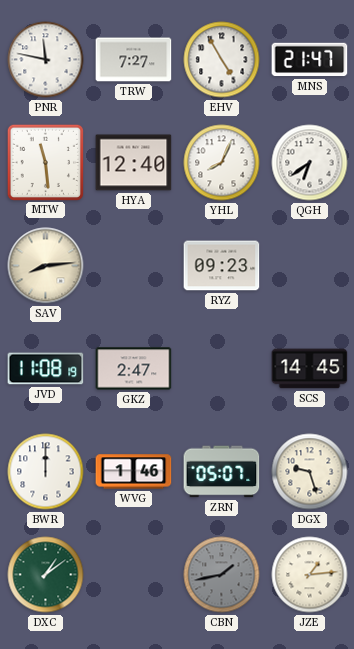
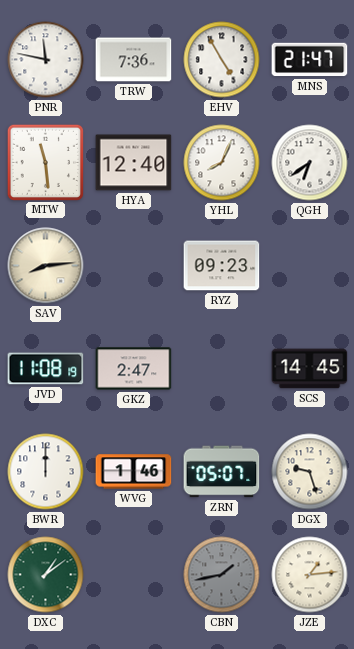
TRW: 7:27 -> 7:36
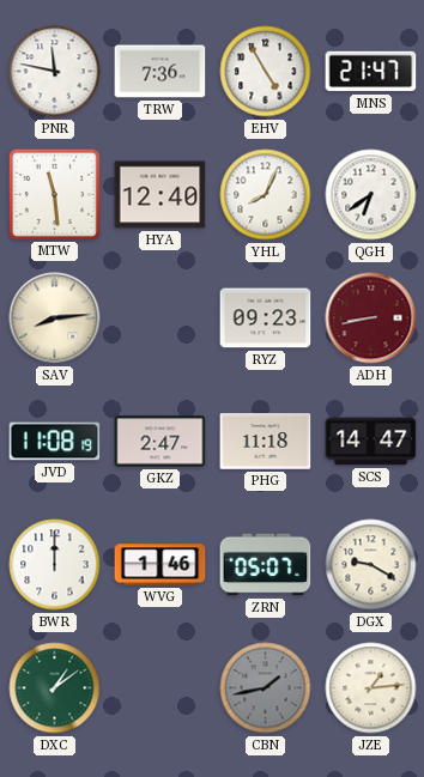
ADH: none -> 8:43
PHG: none -> 11:18
SCS: 14:45 -> 14:47
DGX: 9:27 -> 9:20
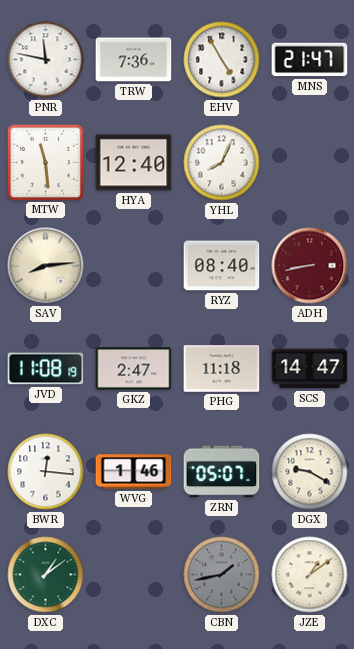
QGH: 6:39 -> none
RYZ: 09:23 -> 08:40
BWR: 12:00 -> 12:16
JZE: 1:14 -> 1:09
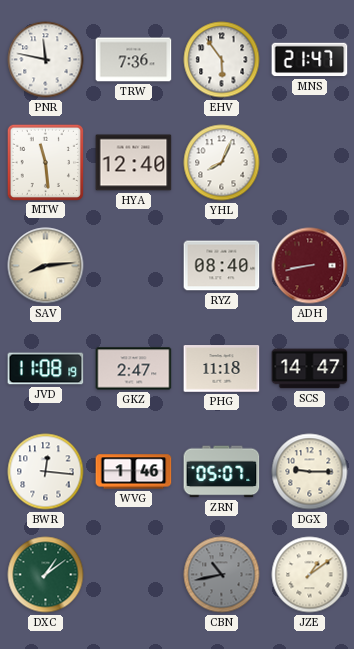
EHV: 4:55 -> 5:54
DGX: 9:20 -> 9:15
CBN: 1:43 -> 10:43
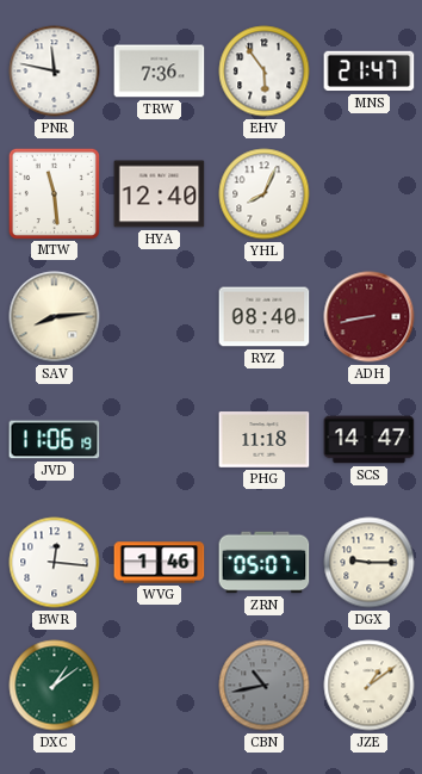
JVD: 11:08 -> 11:06
GKZ: 2:47 -> none
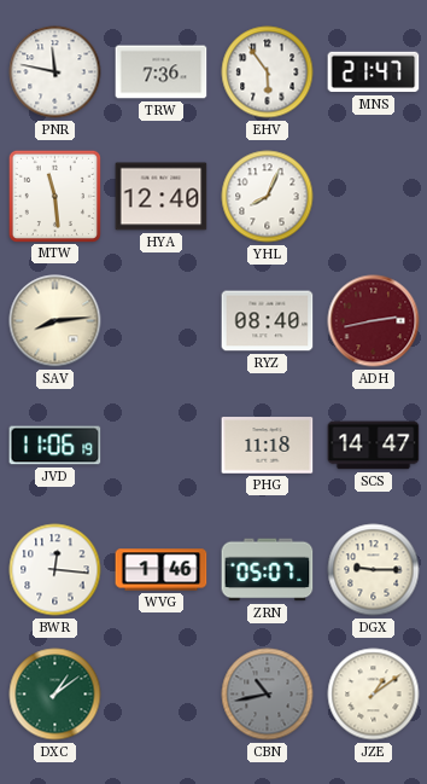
ADH: 8:43 -> 2:43
